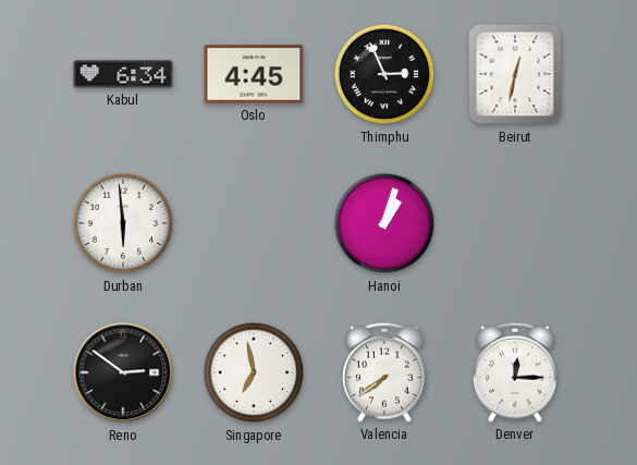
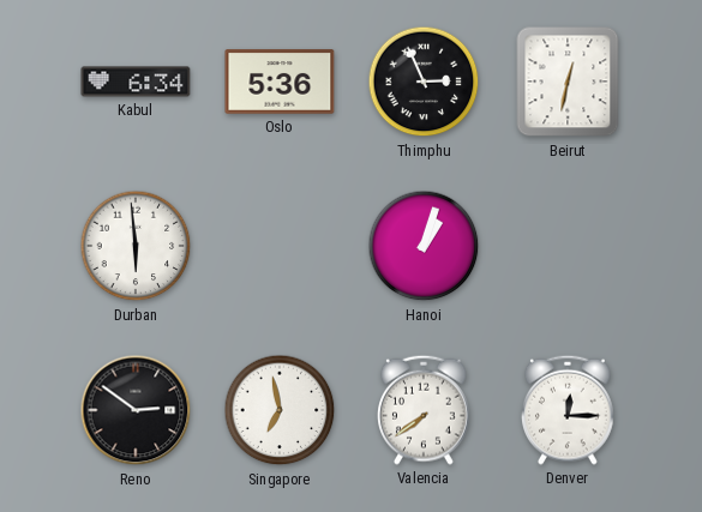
Oslo: 4:45 -> 5:36
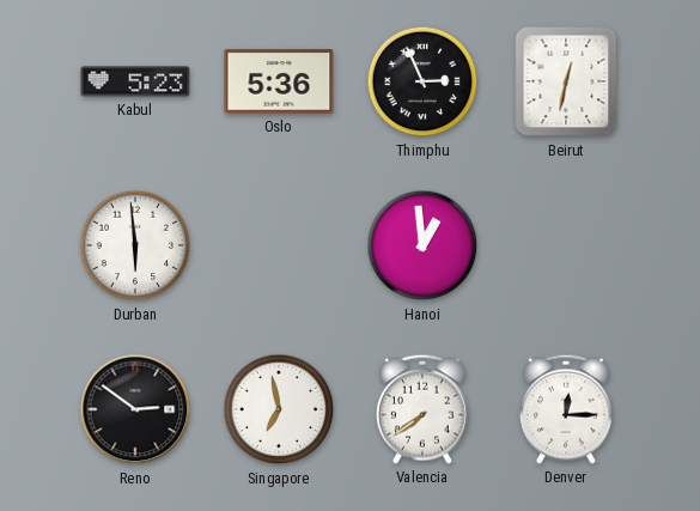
Kabul: 6:34 -> 5:23
Hanoi: 1:03 -> 12:59
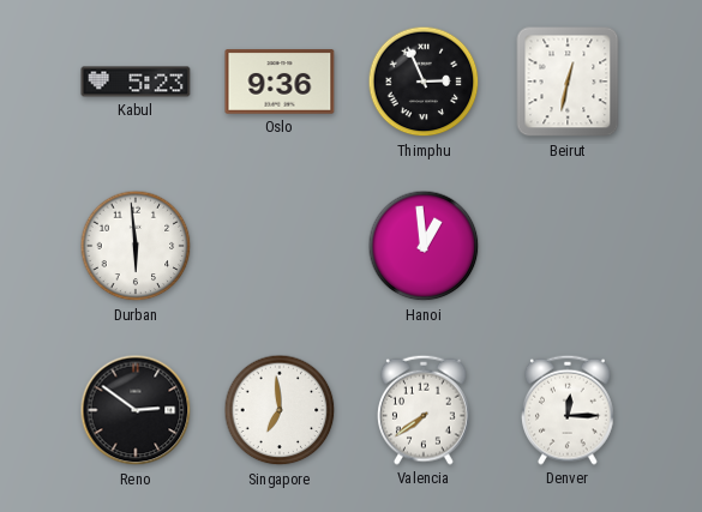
Oslo: 5:36 -> 9:36
Singapore: 6:58 -> 6:59
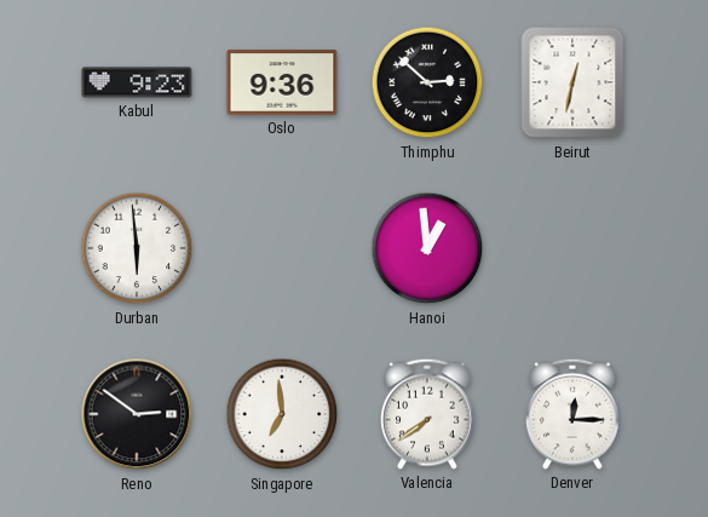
Kabul: 5:23 -> 9:23
Thimphu: 2:56 -> 2:52
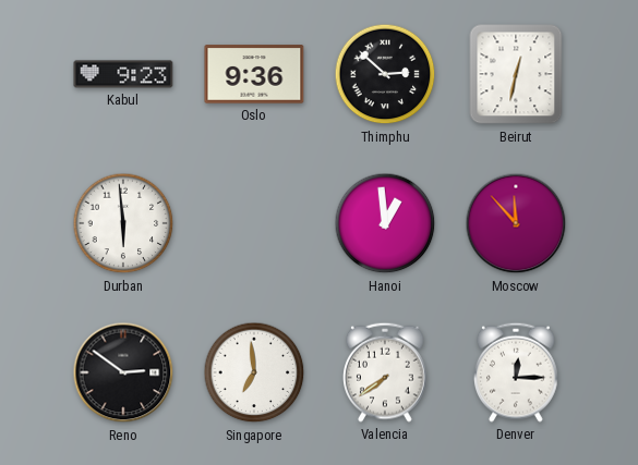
Moscow: none -> 11:53
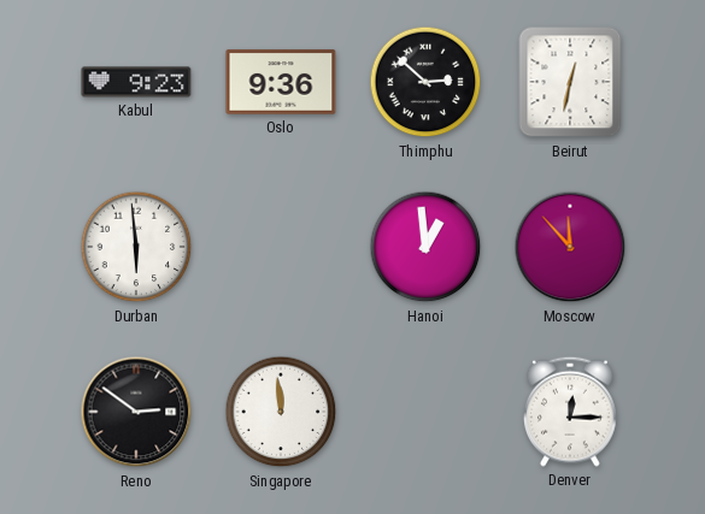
Singapore: 6:59 -> 11:59
Valencia: 7:39 -> none
